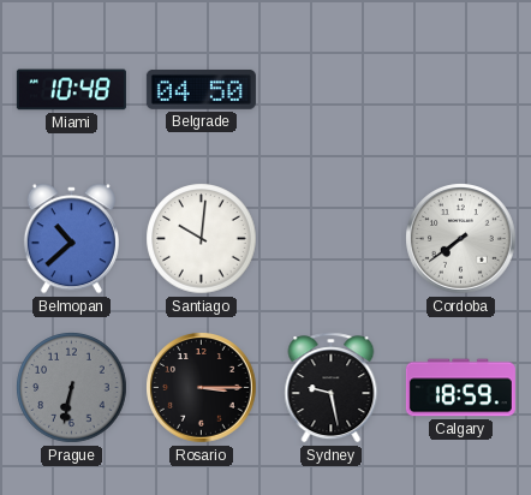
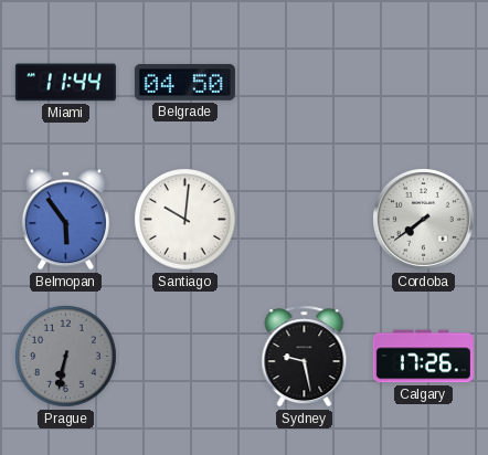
Miami: 10:48 -> 11:44
Belmopan: 10:38 -> 5:54
Rosario: 3:15 -> none
Calgary: 18:59 -> 17:26
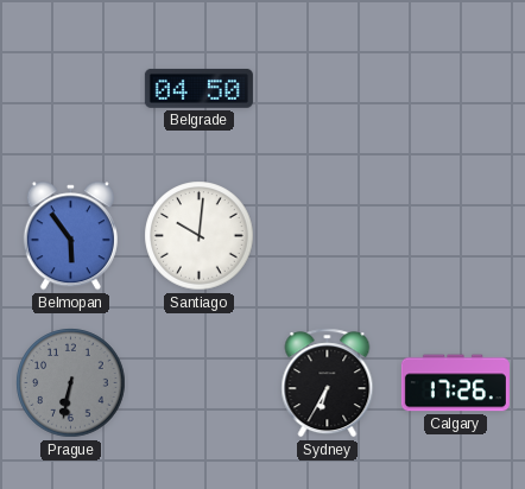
Miami: 11:44 -> none
Cordoba: 7:39 -> none
Sydney: 9:28 -> 6:35
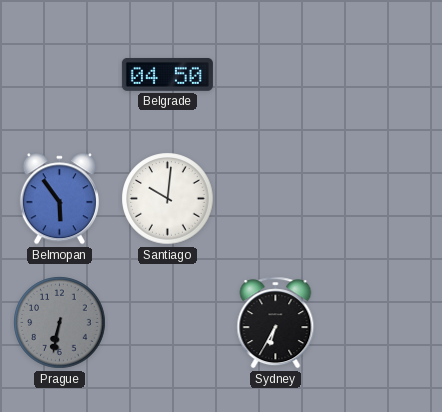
Calgary: 17:26 -> none
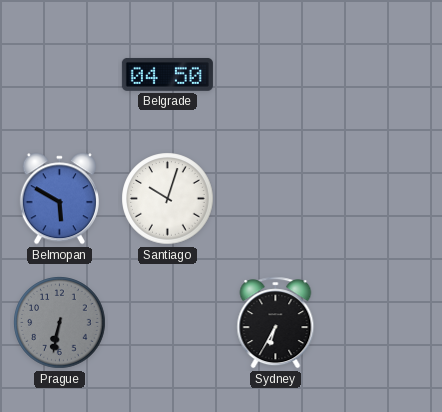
Belmopan: 5:54 -> 5:50
Santiago: 10:01 -> 10:03
